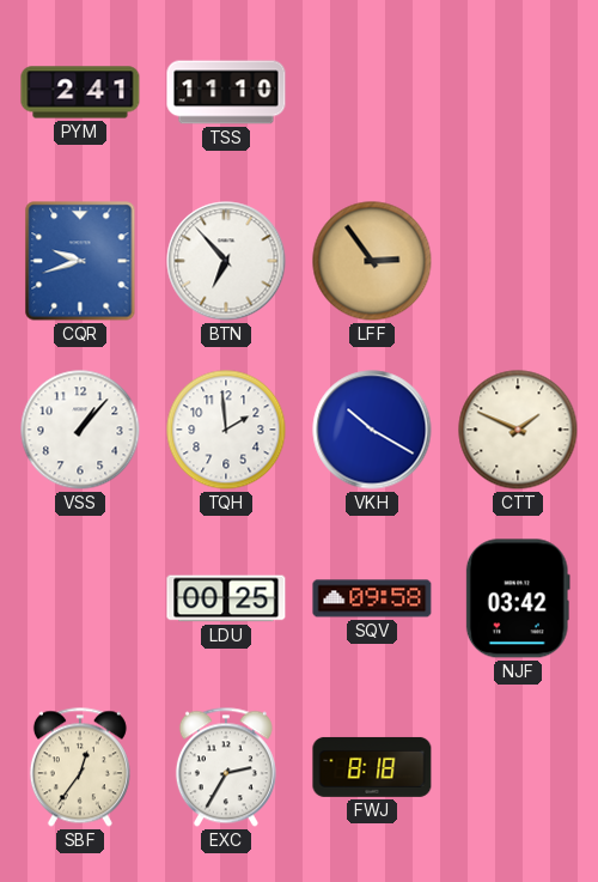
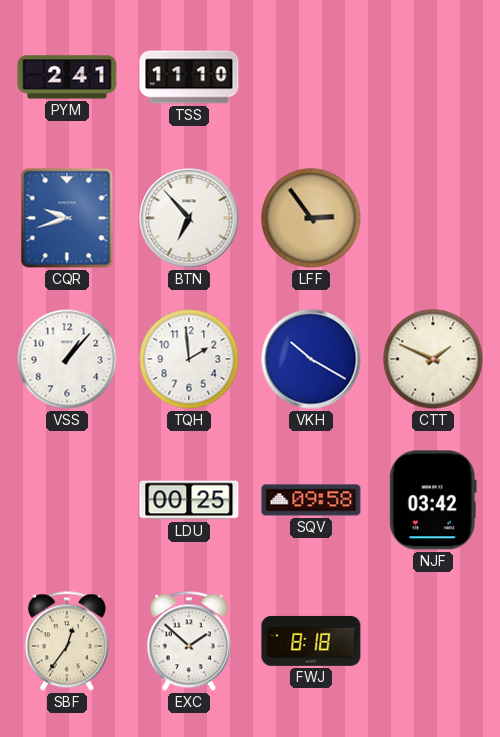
EXC: 2:35 -> 1:52
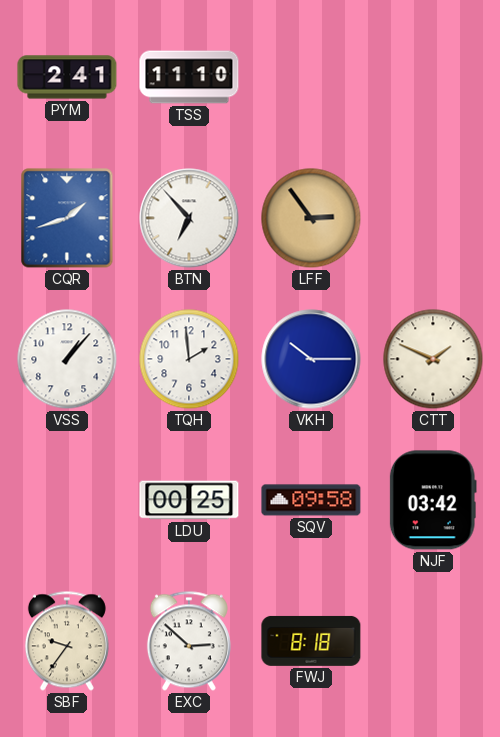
CQR: 9:42 -> 1:42
VKH: 10:20 -> 10:15
SBF: 12:36 -> 9:36
EXC: 1:52 -> 2:52
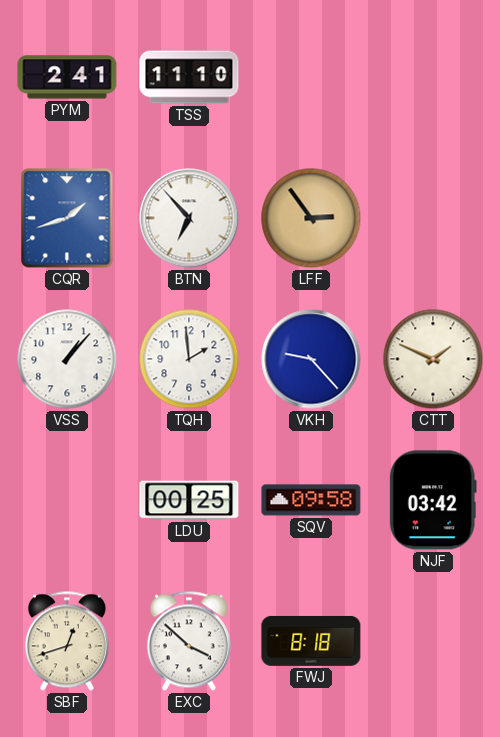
VKH: 10:15 -> 9:23
SBF: 9:36 -> 12:42
EXC: 2:52 -> 3:52
